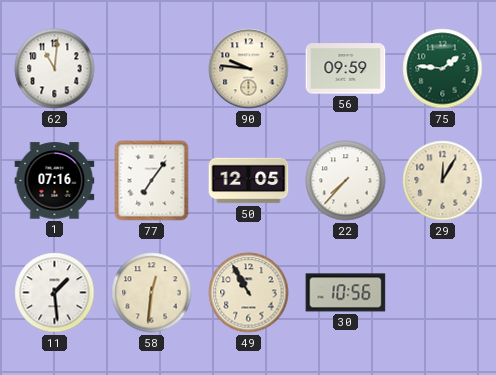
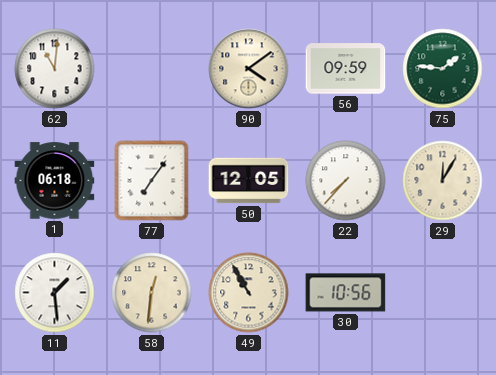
90: 9:46 -> 4:09
1: 07:16 -> 06:18
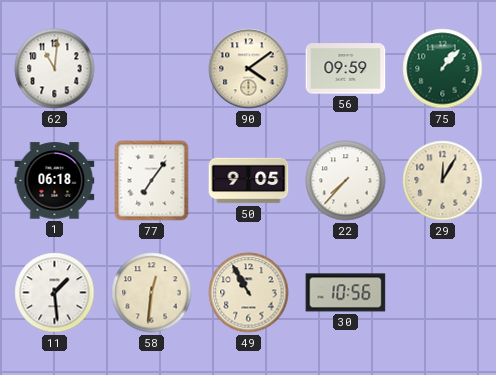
75: 1:46 -> 1:07
50: 12:05 -> 9:05
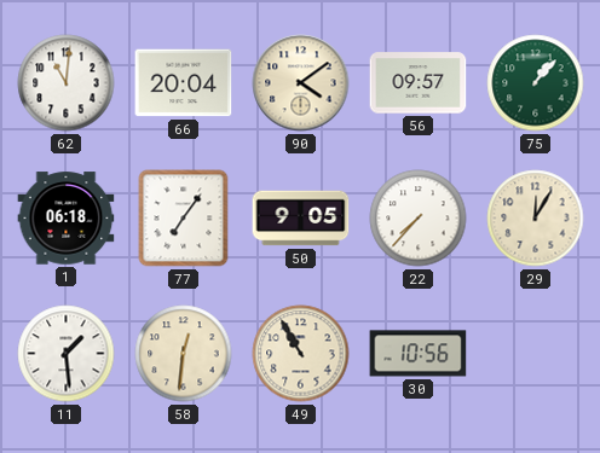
66: none -> 20:04
56: 09:59 -> 09:57
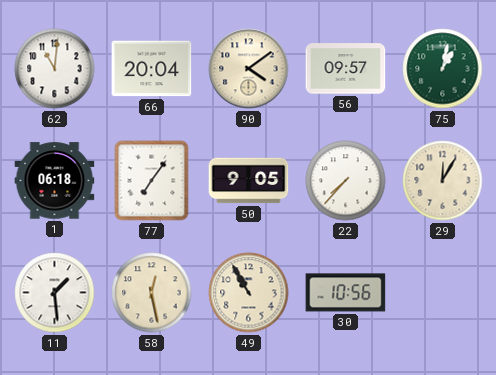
75: 1:07 -> 1:02
58: 12:31 -> 12:28
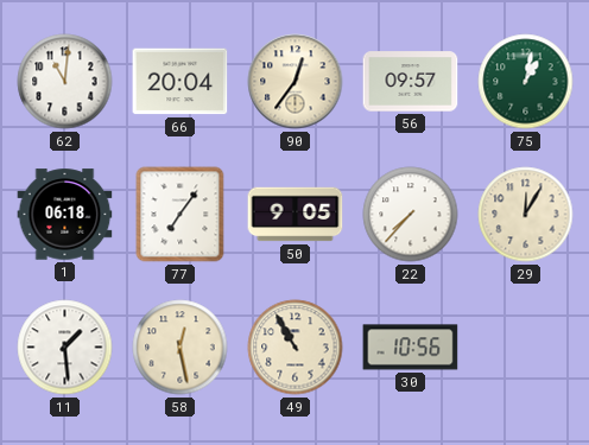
90: 4:09 -> 12:36
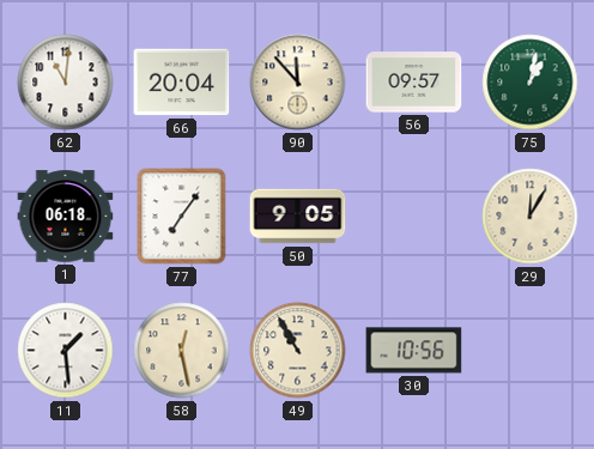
90: 12:36 -> 11:53
22: 7:37 -> none
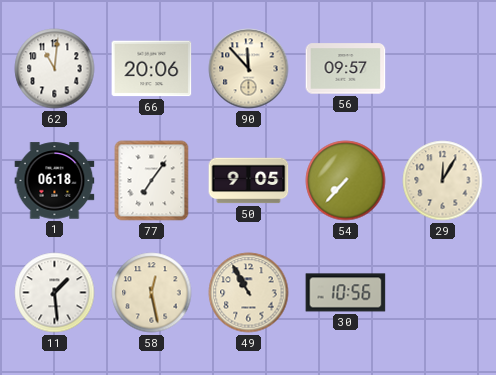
66: 20:04 -> 20:06
75: 1:02 -> none
54: none -> 7:37
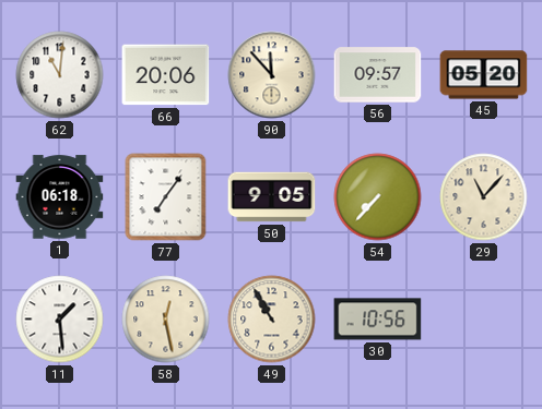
45: none -> 05:20
29: 12:05 -> 11:07
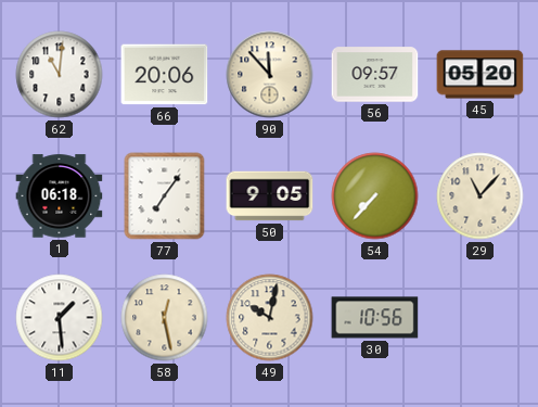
49: 10:55 -> 10:02
